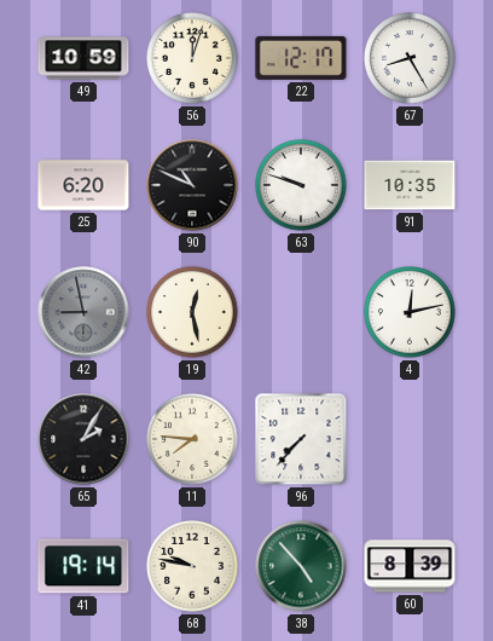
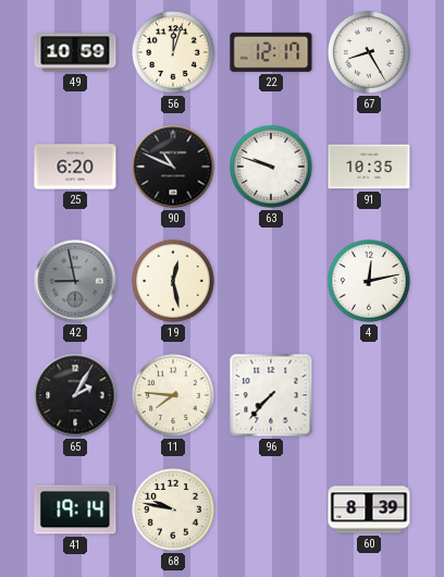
38: 4:53 -> none
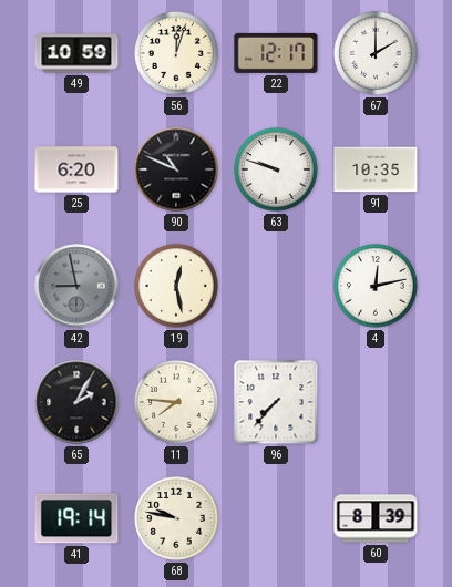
67: 8:25 -> 2:00
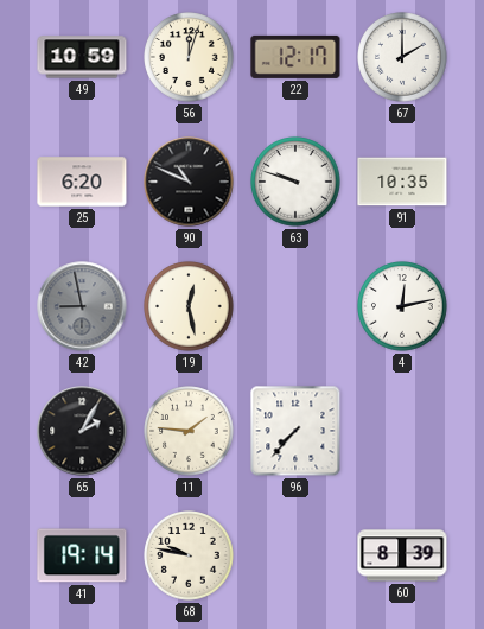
11: 7:46 -> 1:46
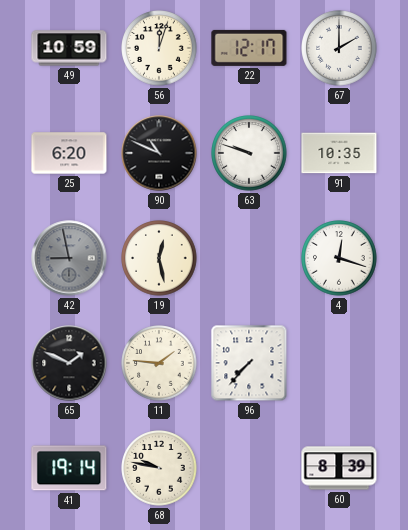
4: 12:13 -> 12:18
65: 2:05 -> 1:49
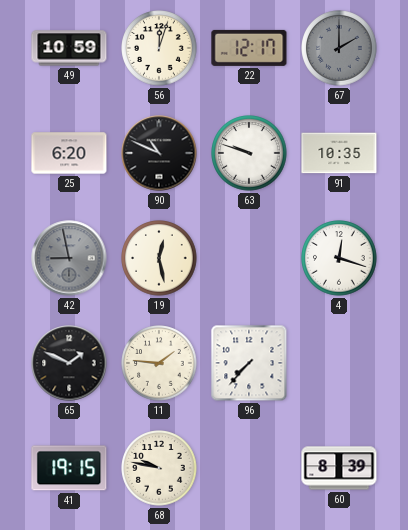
67 dial: white -> grey
41: 19:14 -> 19:15
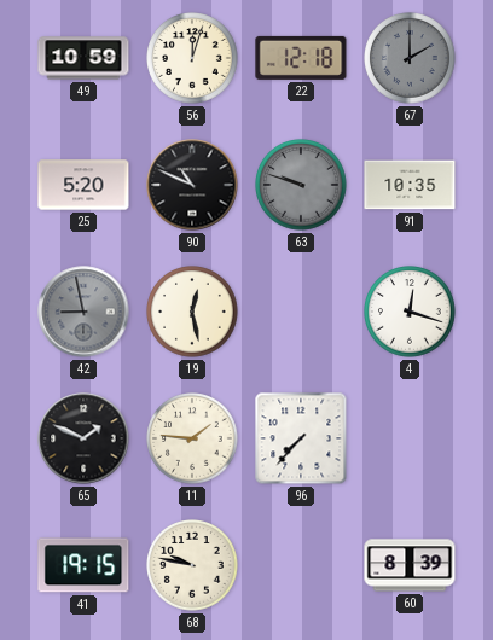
22: 12:17 -> 12:18
25: 6:20 -> 5:20
63 dial: white -> grey
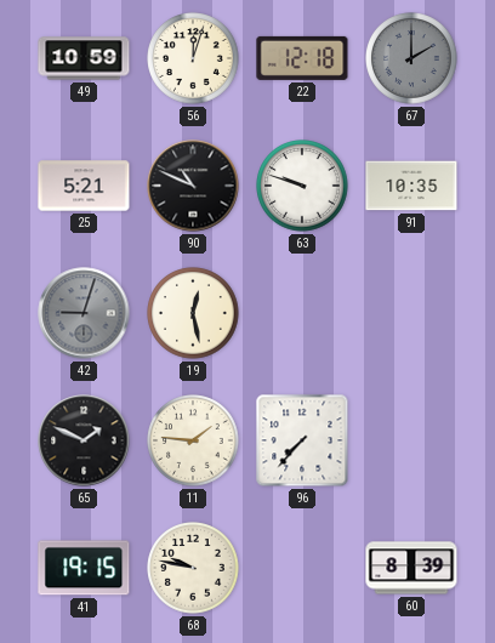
25: 5:20 -> 5:21
63 dial: grey -> white
42: 8:58 -> 9:03
4: 12:18 -> none
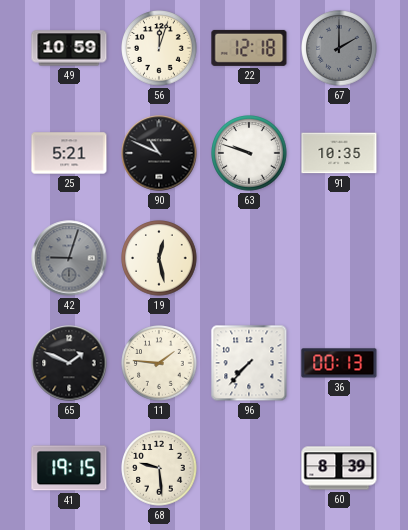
36: none -> 00:13
68: 9:47 -> 9:29
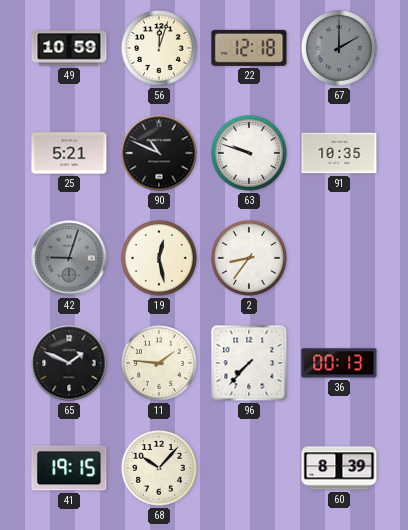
2: none -> 8:36
68: 9:29 -> 10:07
